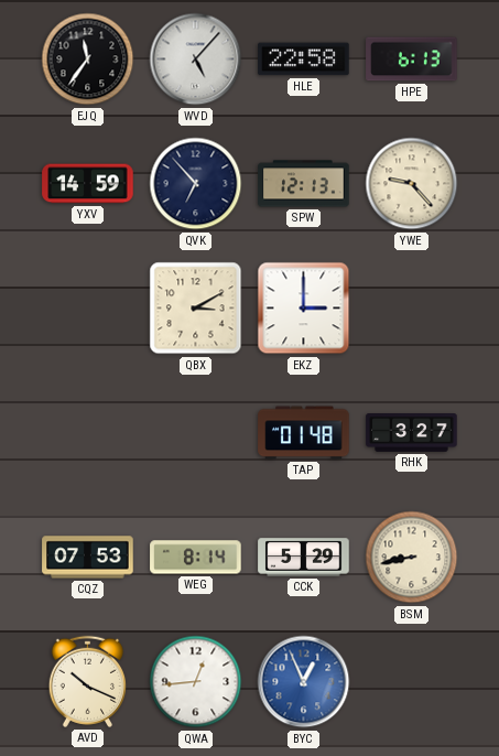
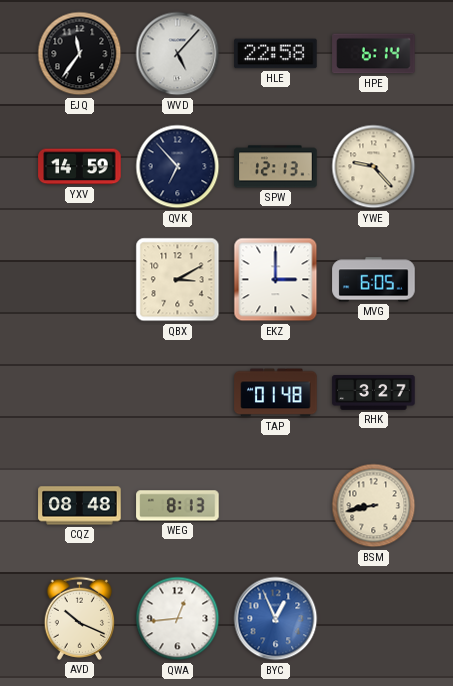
HPE: 6:13 -> 6:14
MVG: none -> 6:05
CQZ: 07:53 -> 08:48
WEG: 8:14 -> 8:13
CCK: 5:29 -> none
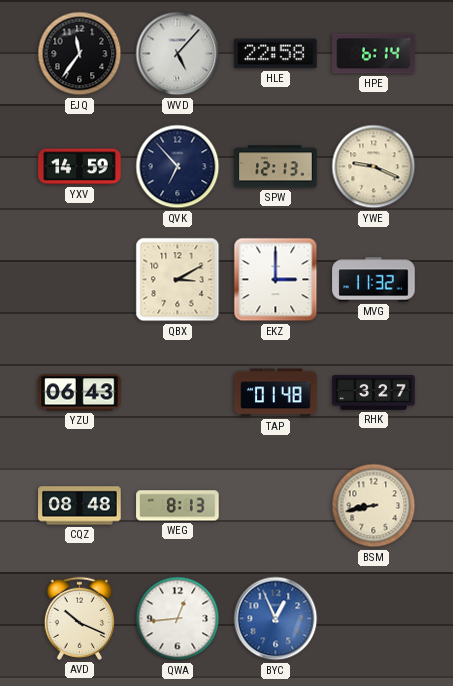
YWE: 9:23 -> 9:19
MVG: 6:05 -> 11:32
YZU: none -> 06:43
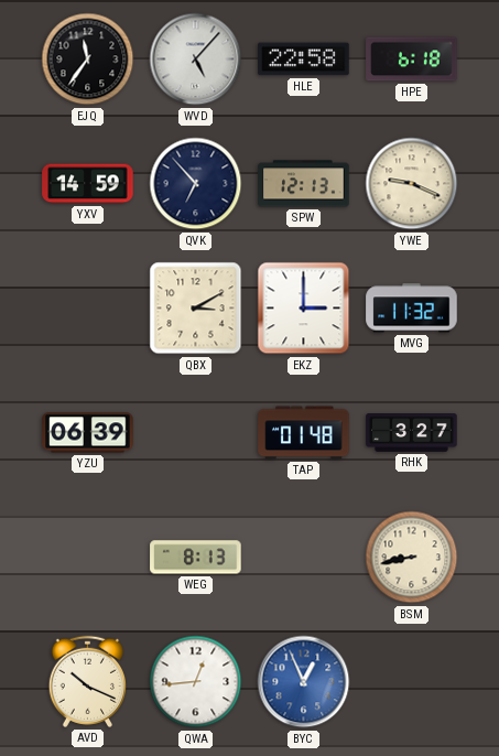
HPE: 6:14 -> 6:18
YZU: 06:43 -> 06:39
CQZ: 08:48 -> none
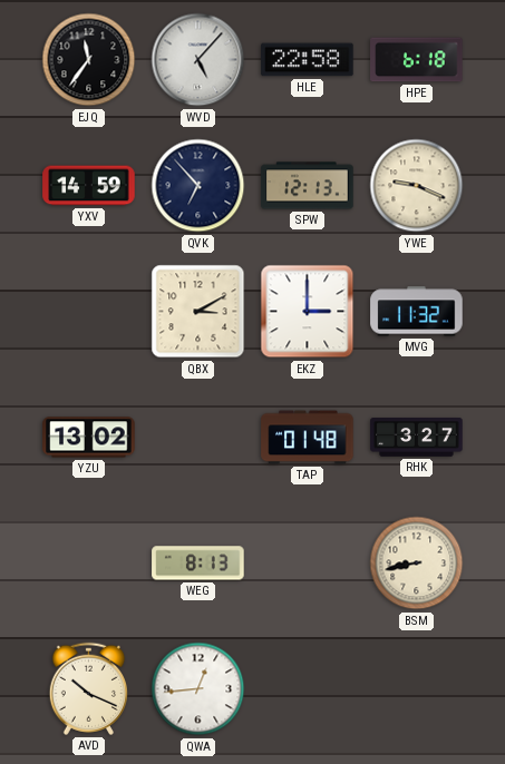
YZU: 06:39 -> 13:02
BYC: 12:56 -> none
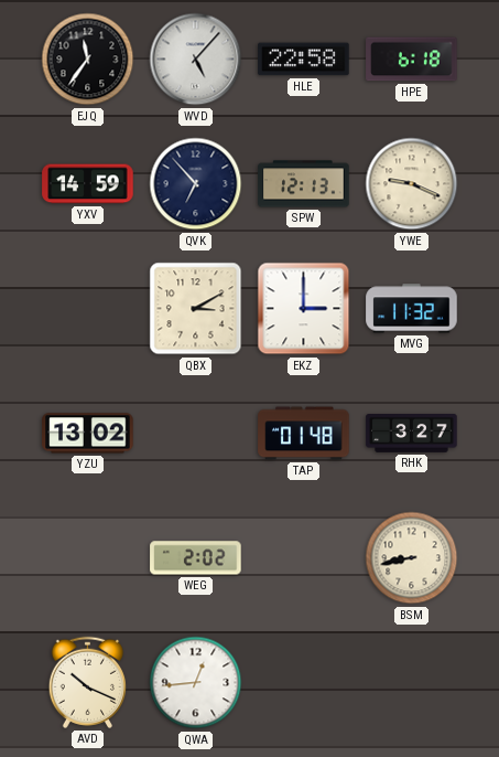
WEG: 8:13 -> 2:02
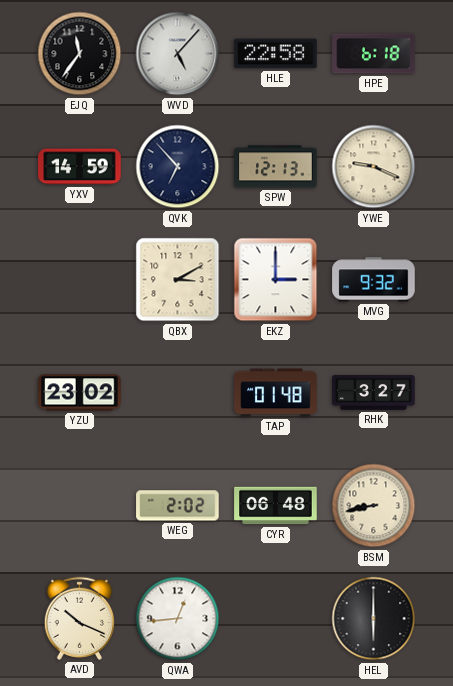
MVG: 11:32 -> 9:32
YZU: 13:02 -> 23:02
CYR: none -> 06:48
HEL: none -> 6:00
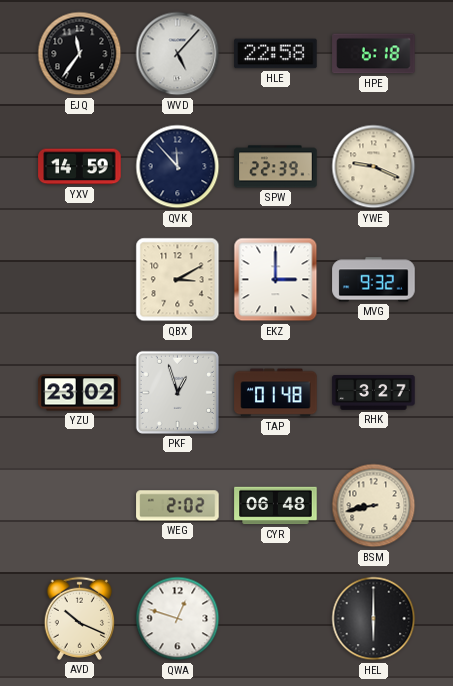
QVK: 6:53 -> 11:53
SPW: 12:13 -> 22:39
PKF: none -> 12:57
QWA: 12:44 -> 12:48
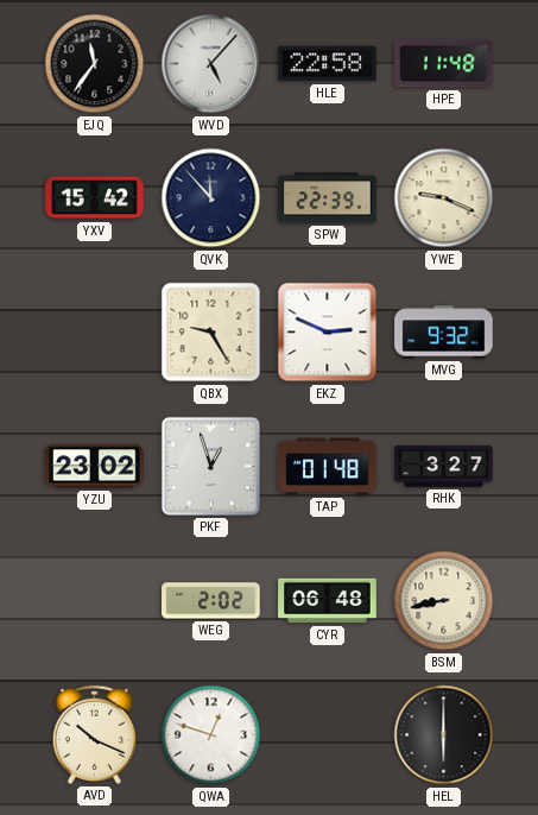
HPE: 6:18 -> 11:48
YXV: 14:59 -> 15:42
QBX: 3:10 -> 9:25
EKZ: 3:00 -> 2:49
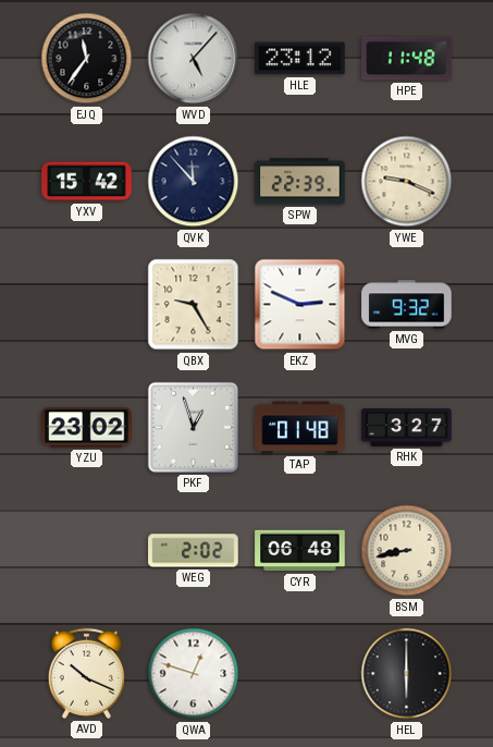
HLE: 22:58 -> 23:12
